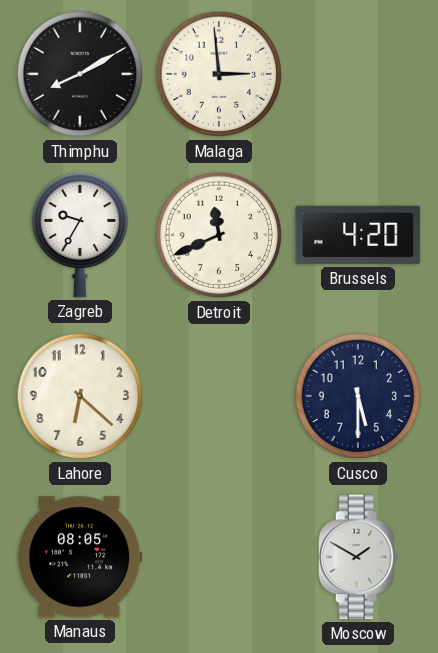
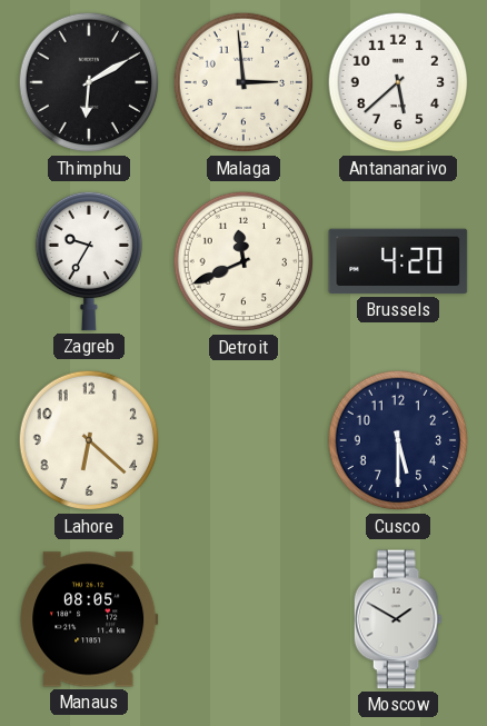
Thimphu: 8:10 -> 6:10
Antananarivo: none -> 5:38
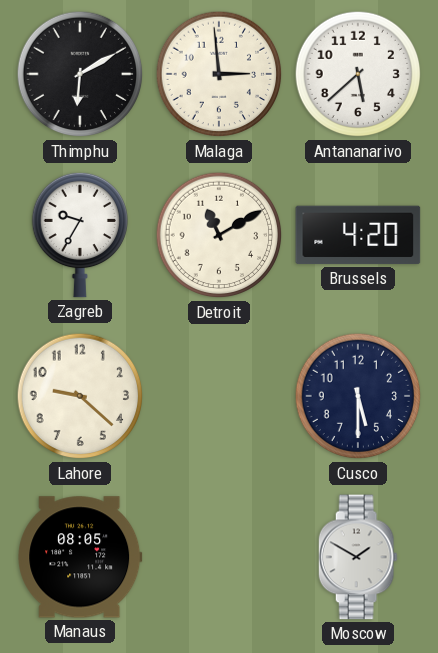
Detroit: 11:41 -> 11:10
Lahore: 6:22 -> 9:22
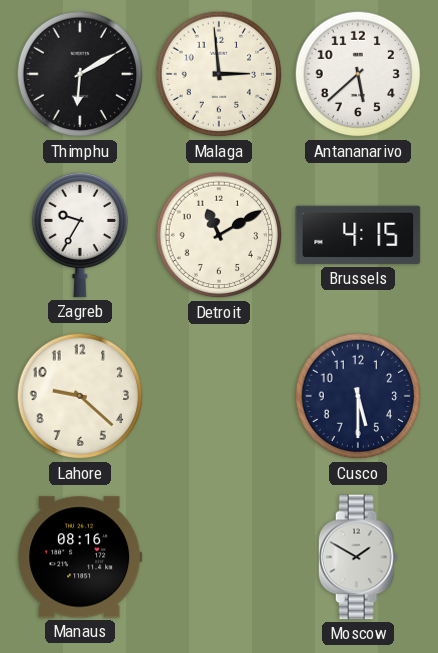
Brussels: 4:20 -> 4:15
Manaus: 08:05 -> 08:16
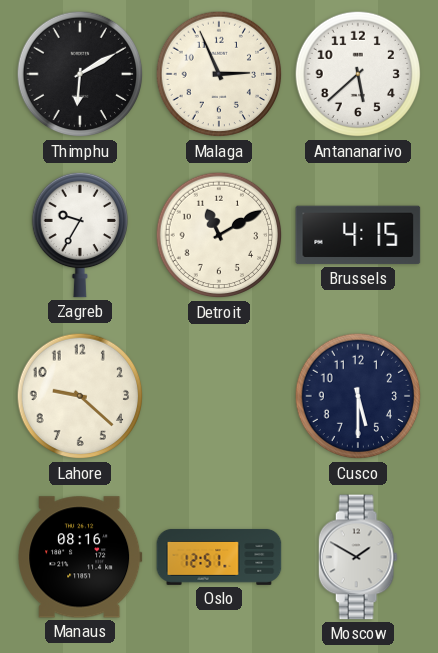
Malaga: 2:59 -> 2:56
Oslo: none -> 12:51
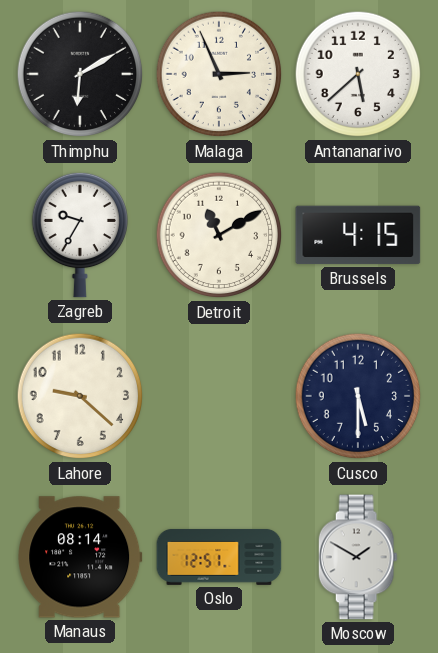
Manaus: 08:16 -> 08:14
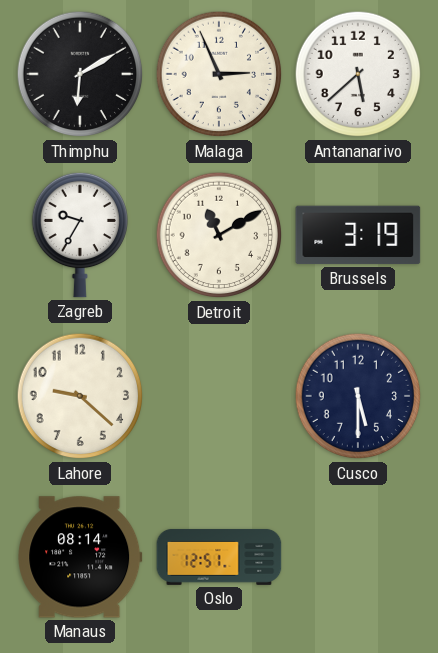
Brussels: 4:15 -> 3:19
Moscow: 1:50 -> none
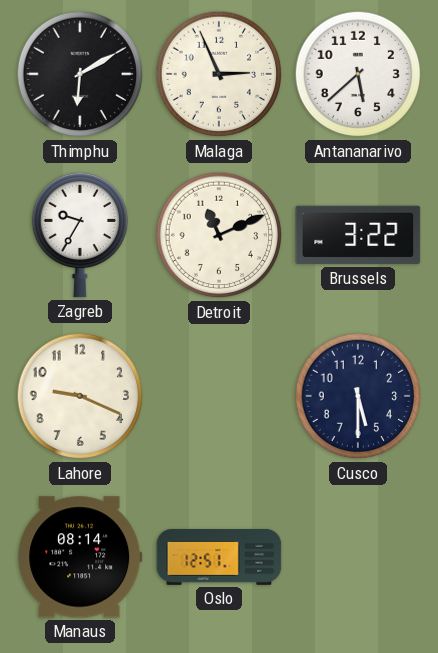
Detroit: 11:10 -> 11:11
Brussels: 3:19 -> 3:22
Lahore: 9:22 -> 9:19
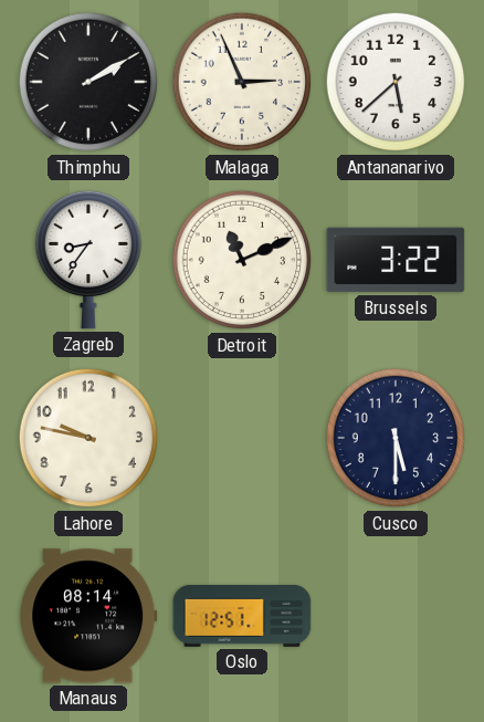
Thimphu: 6:10 -> 2:10
Zagreb: 9:35 -> 8:36
Lahore: 9:19 -> 9:47
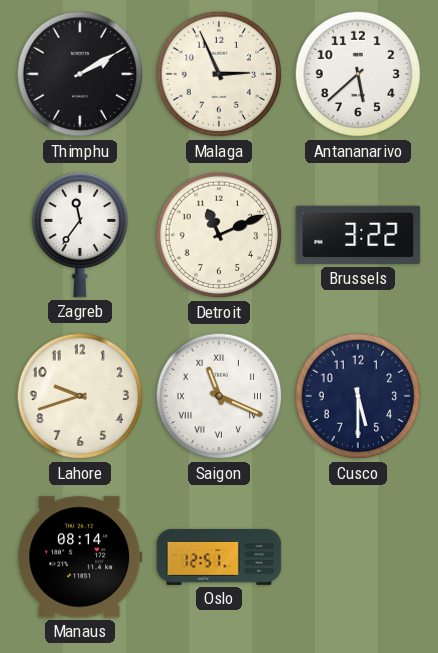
Zagreb: 8:36 -> 11:36
Lahore: 9:47 -> 9:42
Saigon: none -> 11:19
